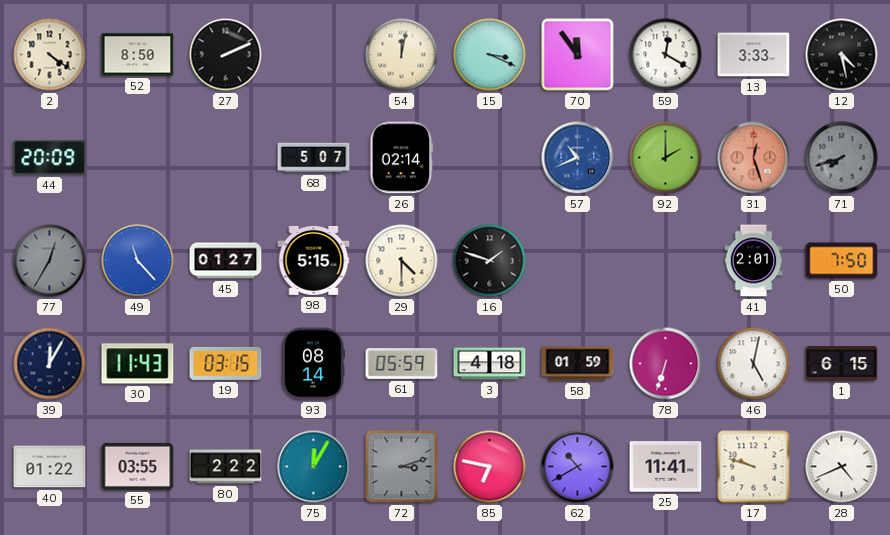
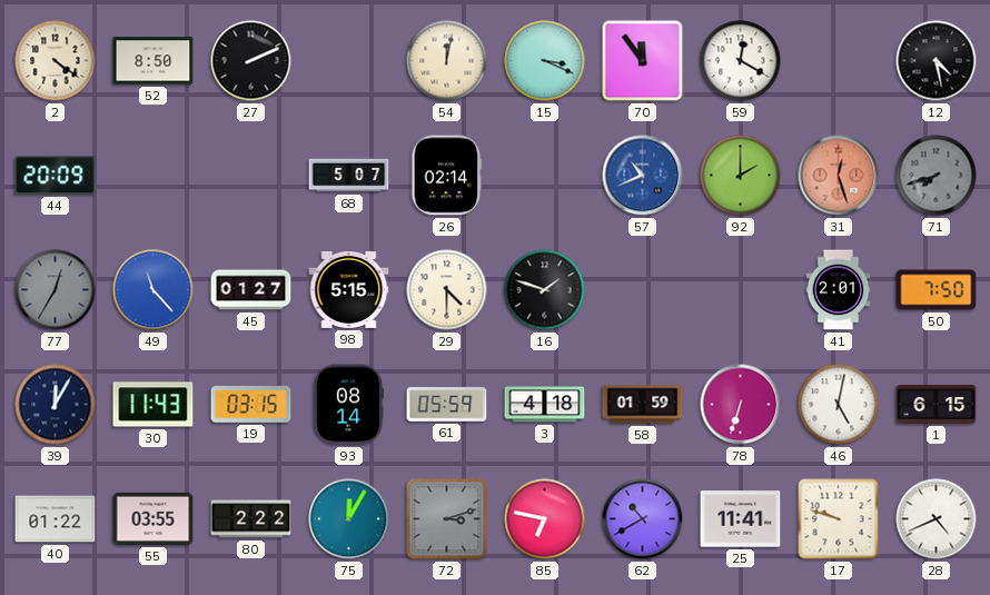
13: 3:33 -> none
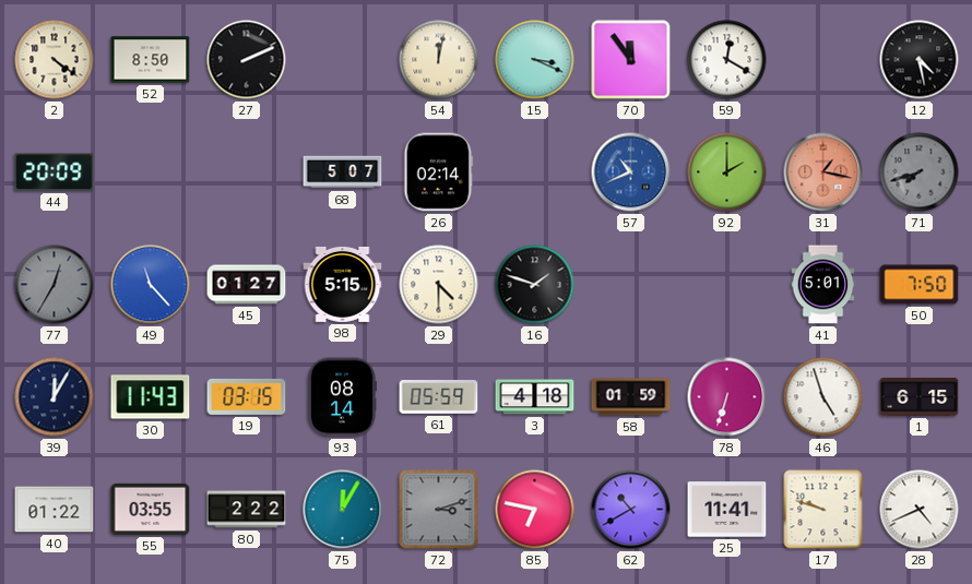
31: 12:27 -> 1:17
41: 2:01 -> 5:01
46: 5:02 -> 4:57
